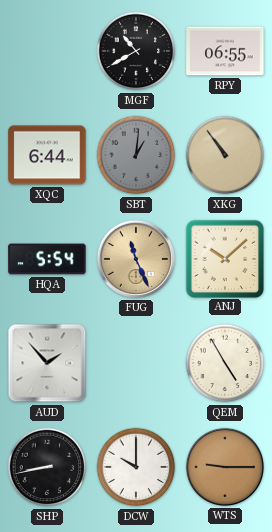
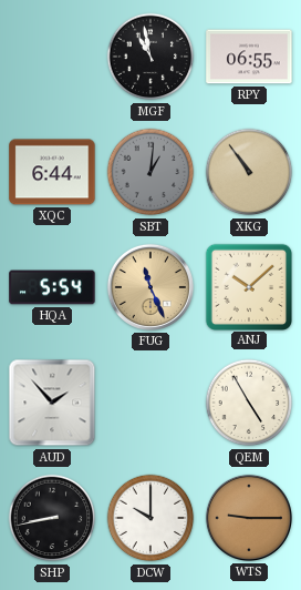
MGF: 10:40 -> 10:58
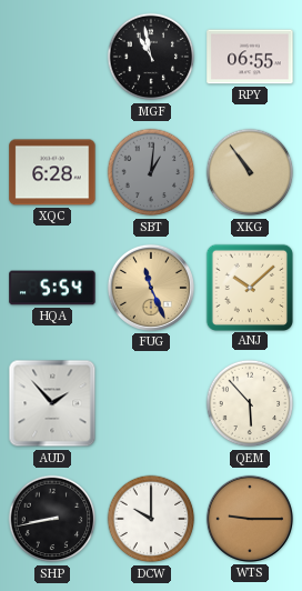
XQC: 6:44 -> 6:28
QEM: 4:55 -> 5:53
